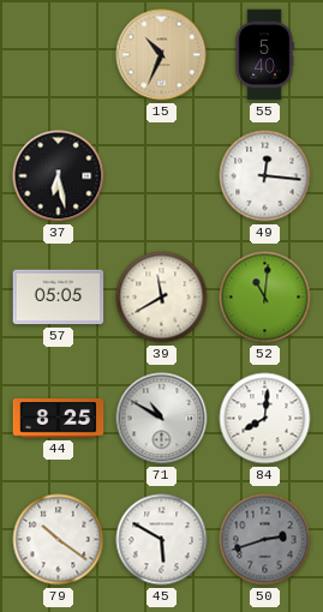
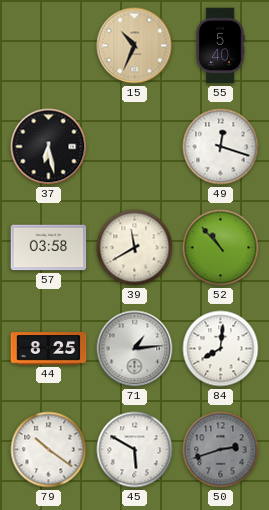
49: 12:16 -> 12:18
57: 05:05 -> 03:58
52: 11:01 -> 10:53
71: 10:50 -> 1:14
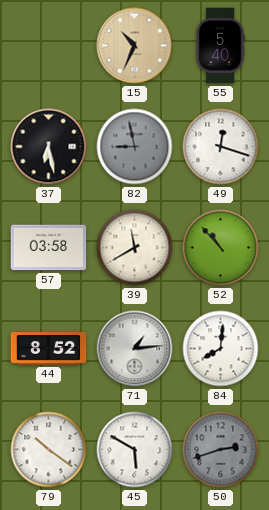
82: none -> 8:58
44: 8:25 -> 8:52
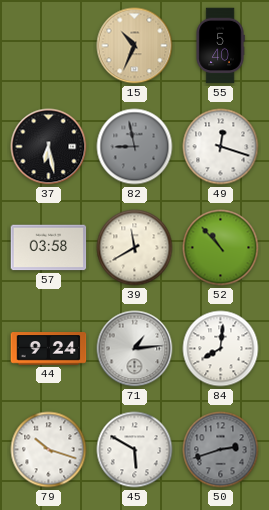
44: 8:52 -> 9:24
79: 10:21 -> 10:18
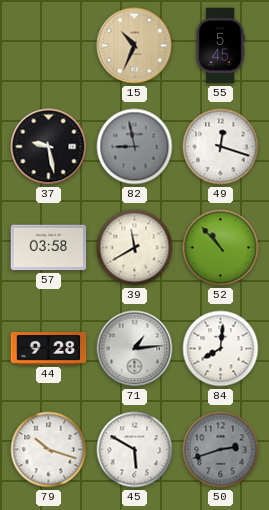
55: 5:40 -> 5:45
37: 6:28 -> 9:28
44: 9:24 -> 9:28
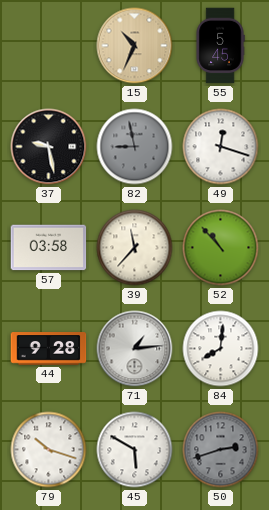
39: 11:40 -> 11:37
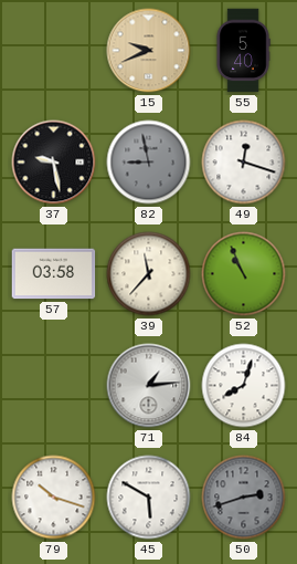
15: 10:34 -> 9:41
55: 5:45 -> 5:40
52: 10:53 -> 10:56
44: 9:28 -> none
84: 8:01 -> 8:03
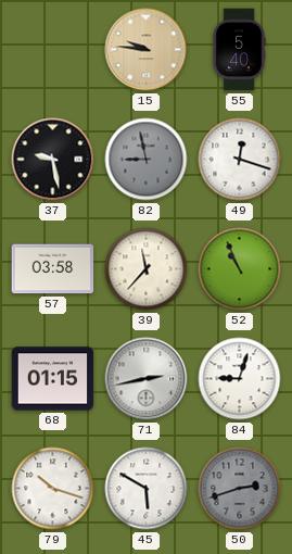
15: 9:41 -> 9:46
68: none -> 01:15
71: 1:14 -> 2:43
84: 8:03 -> 9:03
